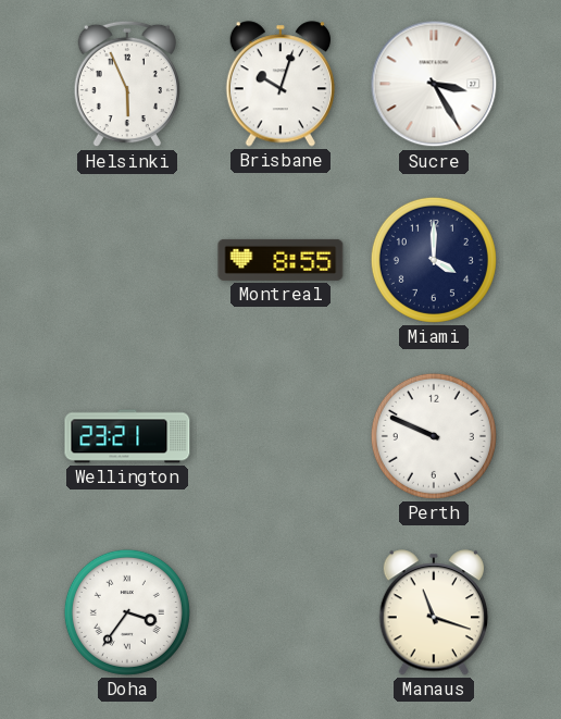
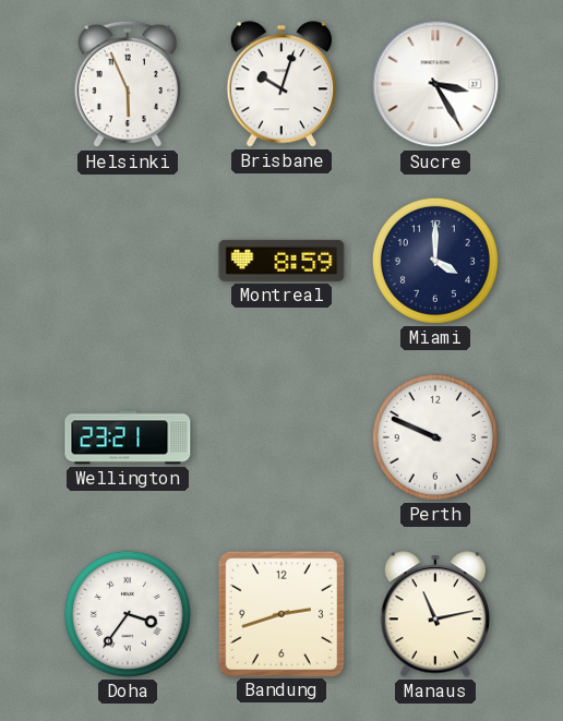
Montreal: 8:55 -> 8:59
Bandung: none -> 2:42
Manaus: 11:18 -> 11:13
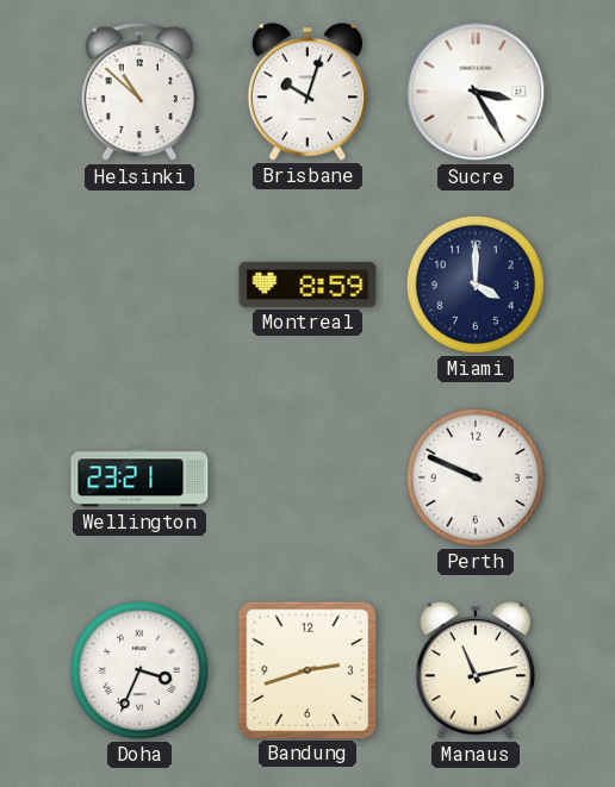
Helsinki: 5:56 -> 10:52
Doha: 3:36 -> 3:34
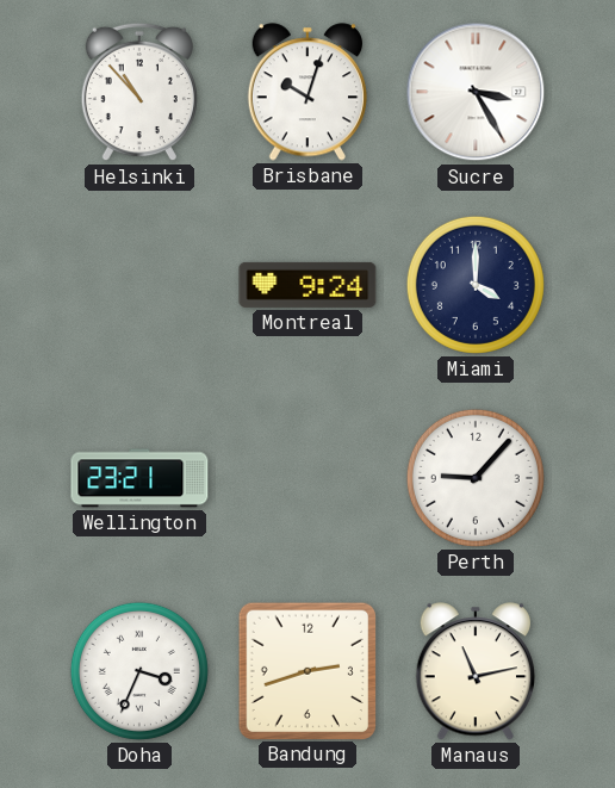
Helsinki: 10:52 -> 10:53
Montreal: 8:59 -> 9:24
Perth: 9:49 -> 9:07
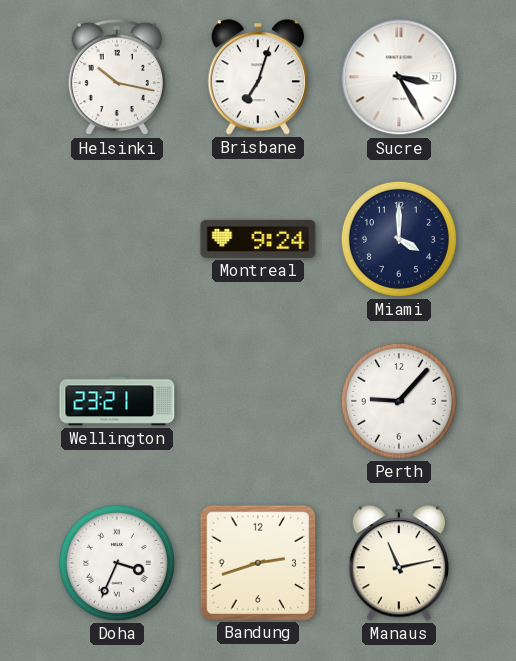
Helsinki: 10:53 -> 10:17
Brisbane: 10:03 -> 7:03
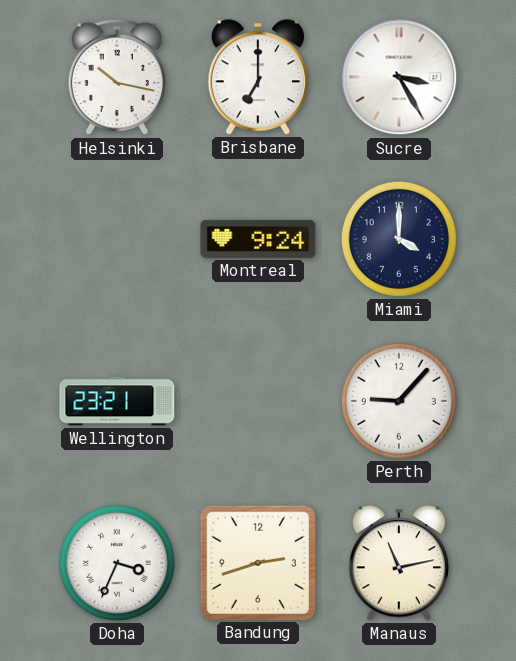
Brisbane: 7:03 -> 7:00
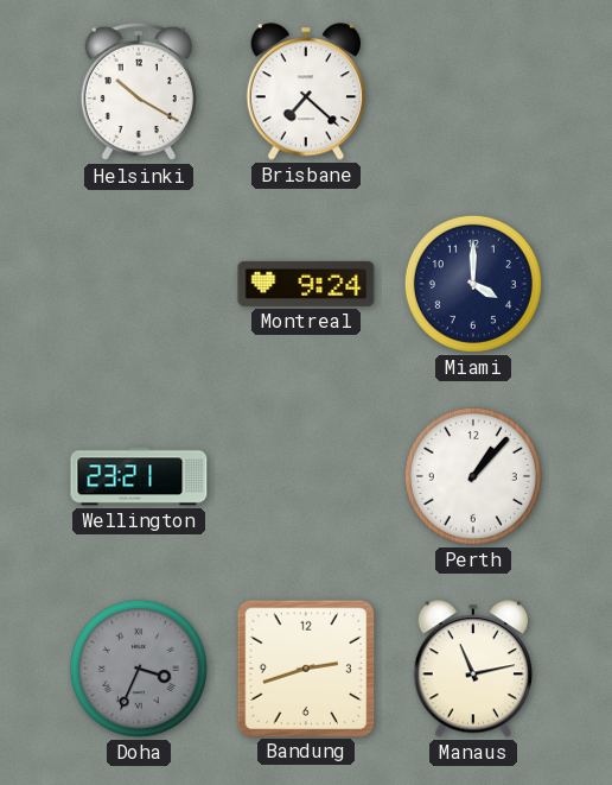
Helsinki: 10:17 -> 10:20
Brisbane: 7:00 -> 7:22
Sucre: 3:25 -> none
Perth: 9:07 -> 1:07
Doha dial: white -> grey
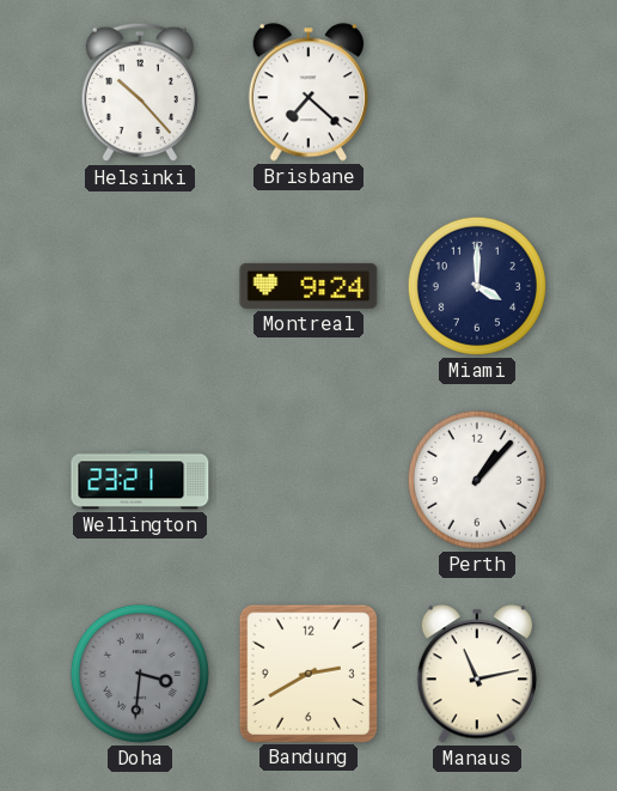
Helsinki: 10:20 -> 10:23
Doha: 3:34 -> 3:31
Bandung: 2:42 -> 2:40
